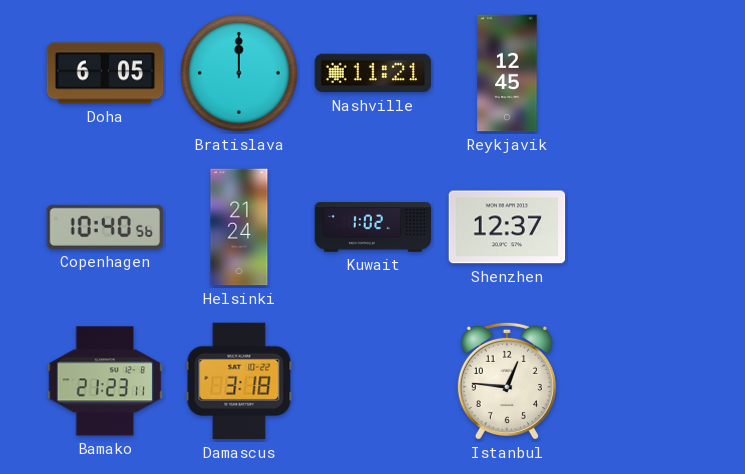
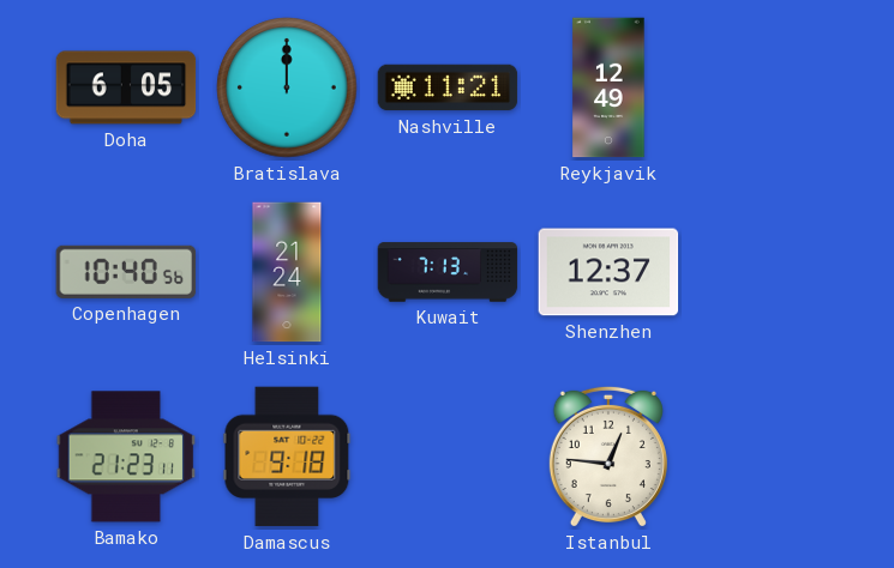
Reykjavik: 12:45 -> 12:49
Kuwait: 1:02 -> 7:13
Damascus: 3:18 -> 9:18
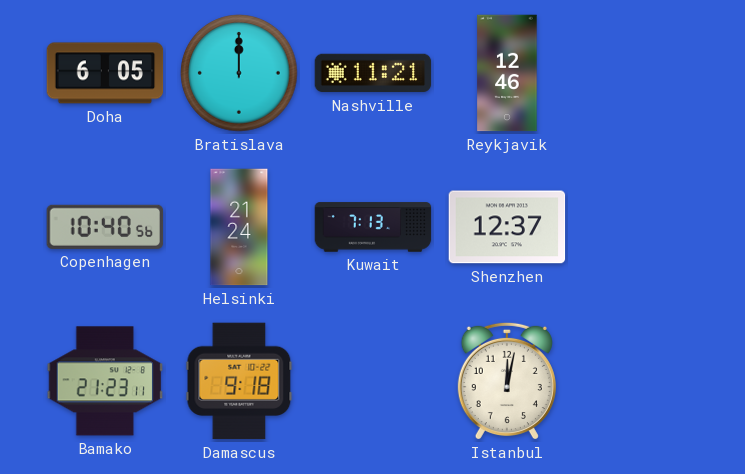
Reykjavik: 12:49 -> 12:46
Istanbul: 12:46 -> 12:02
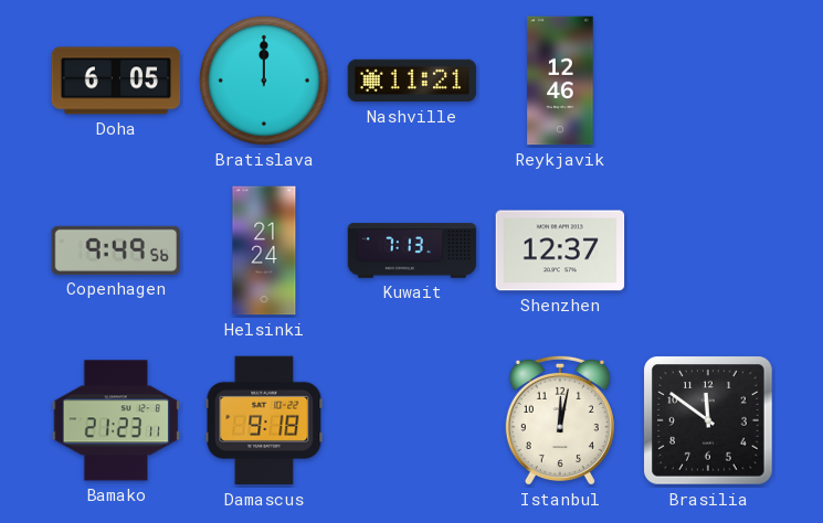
Copenhagen: 10:40 -> 9:49
Brasilia: none -> 11:51
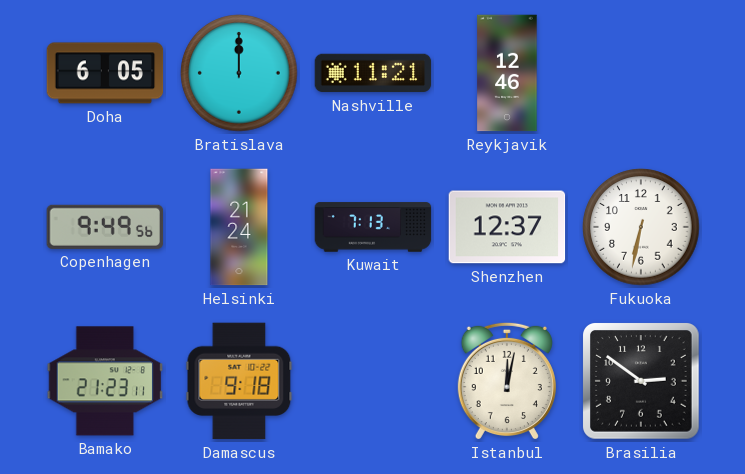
Fukuoka: none -> 6:32
Brasilia: 11:51 -> 2:51
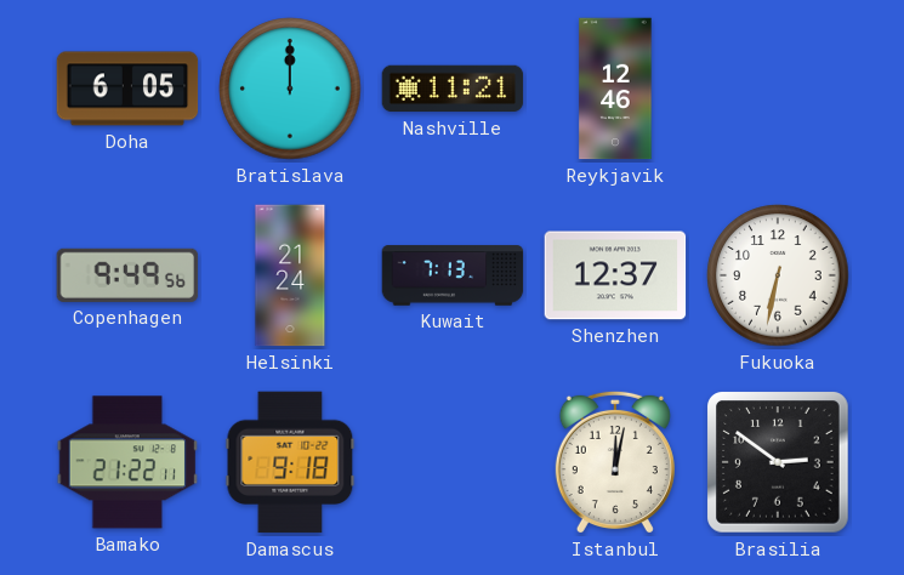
Bamako: 21:23 -> 21:22
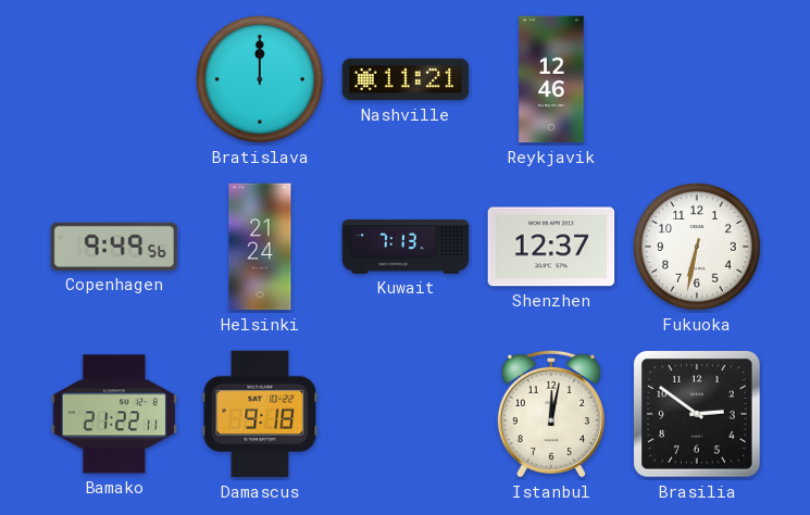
Doha: 6:05 -> none
